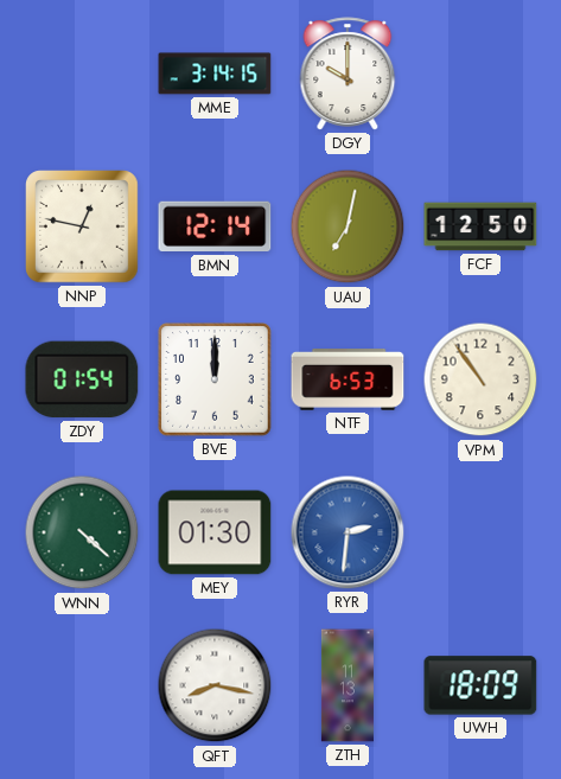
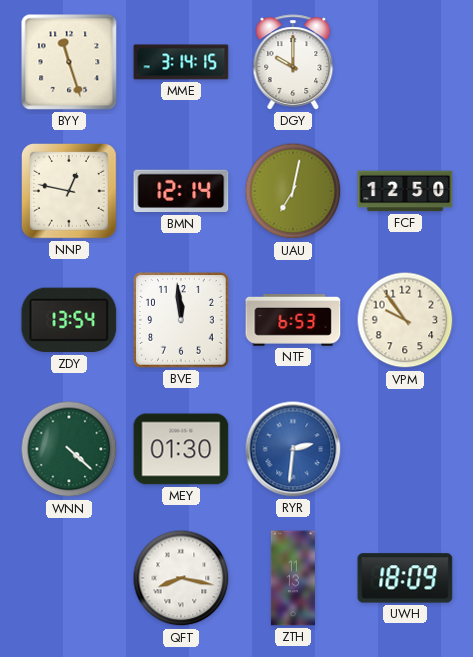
BYY: none -> 11:27
ZDY: 01:54 -> 13:54
BVE: 12:00 -> 11:59
VPM: 10:54 -> 9:54
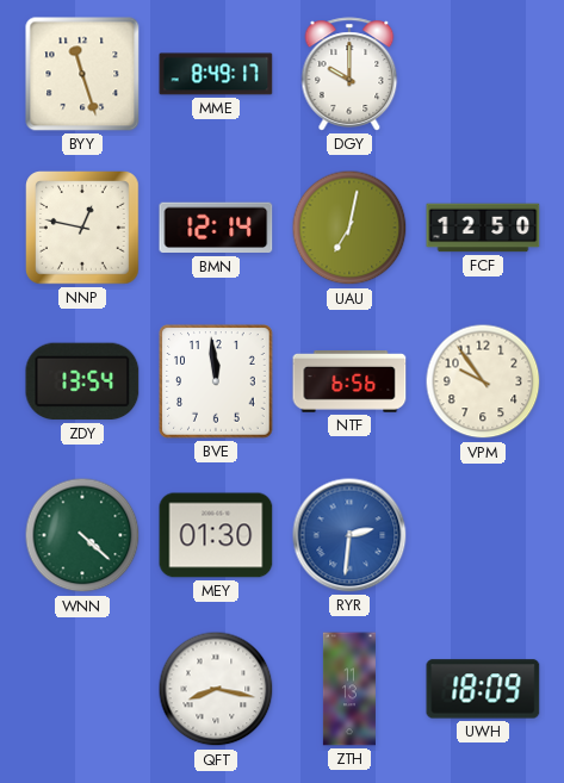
MME: 3:14 -> 8:49
NTF: 6:53 -> 6:56
